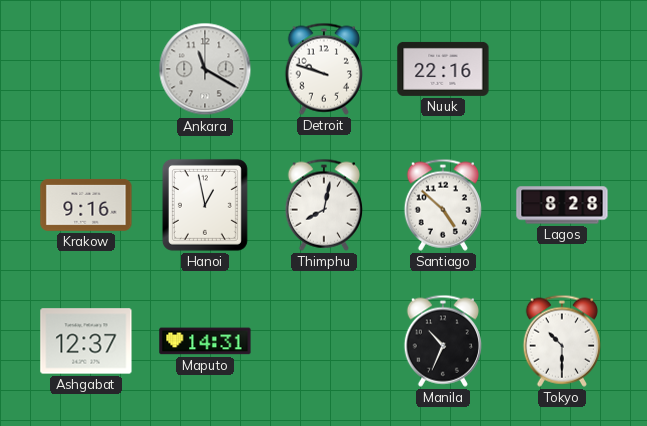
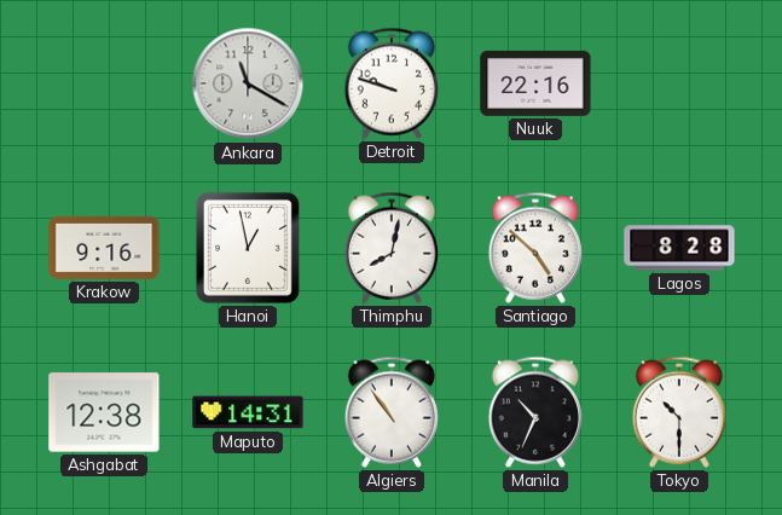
Ashgabat: 12:37 -> 12:38
Algiers: none -> 10:54
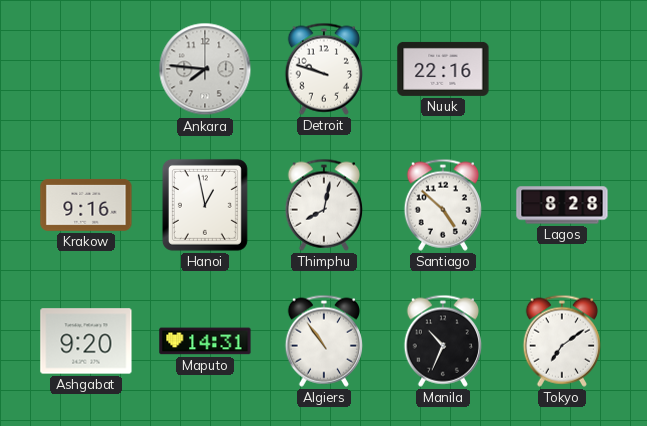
Ankara: 11:20 -> 7:46
Ashgabat: 12:38 -> 9:20
Tokyo: 10:30 -> 7:09
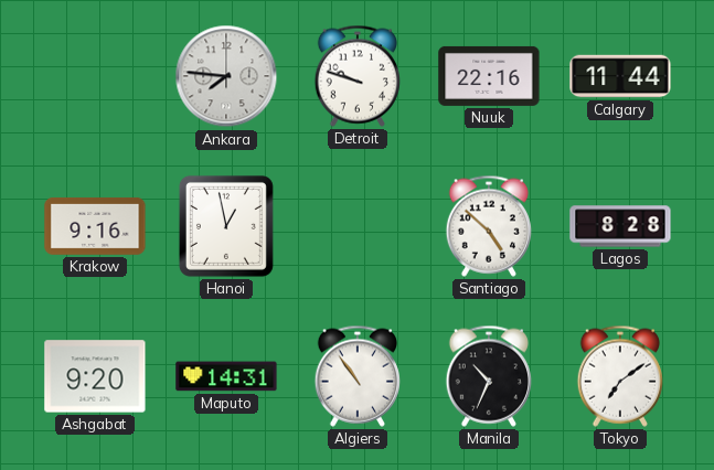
Calgary: none -> 11:44
Thimphu: 8:02 -> none
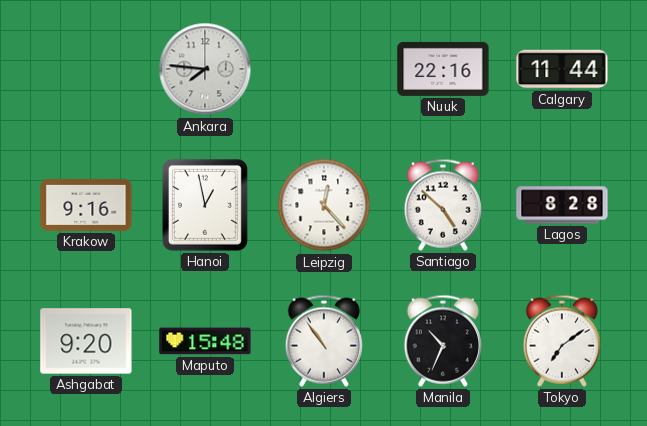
Detroit: 9:48 -> none
Leipzig: none -> 12:23
Maputo: 14:31 -> 15:48
